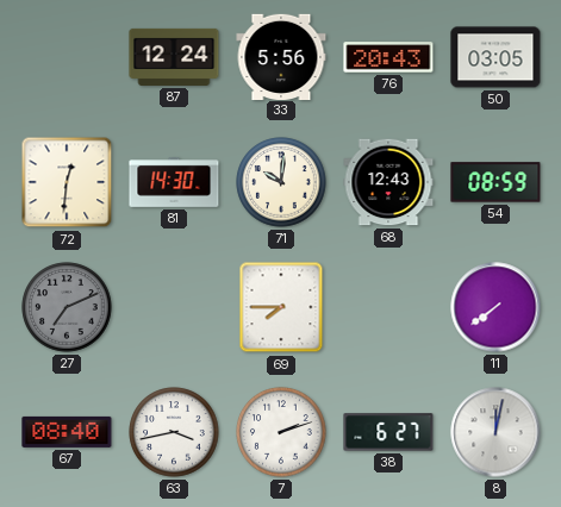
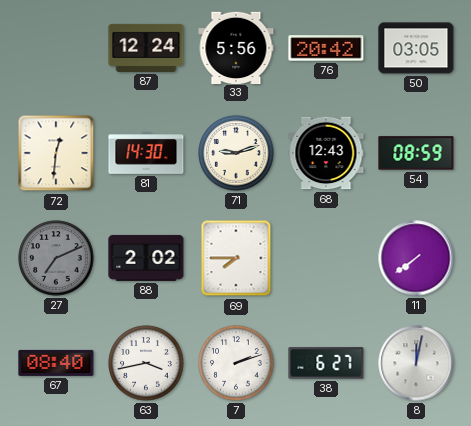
76: 20:43 -> 20:42
71: 10:01 -> 9:12
88: none -> 2:02
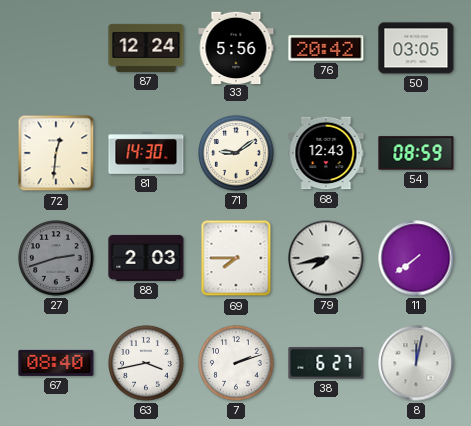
71: 9:12 -> 9:09
27: 7:11 -> 2:42
88: 2:02 -> 2:03
79: none -> 7:43
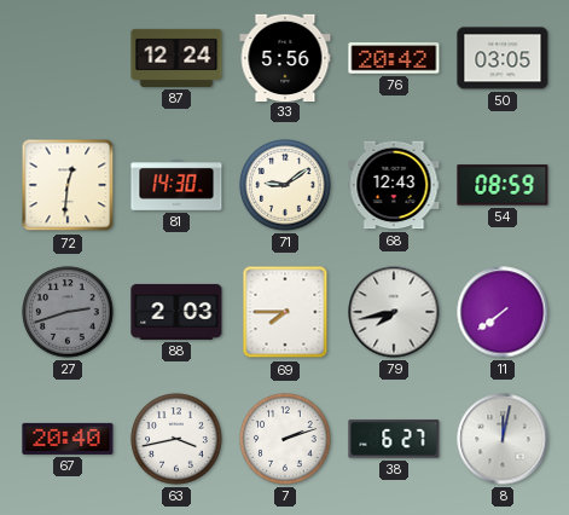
67: 08:40 -> 20:40
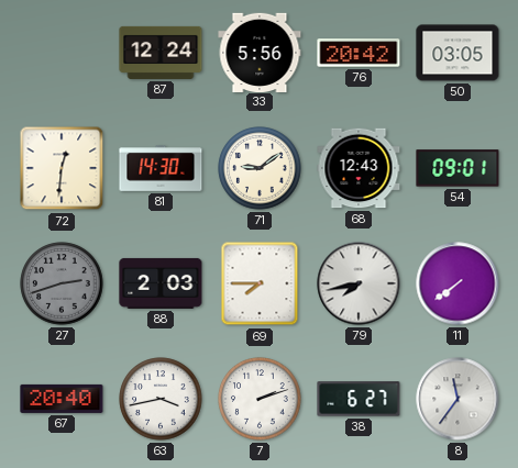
54: 08:59 -> 09:01
8: 12:02 -> 11:36
